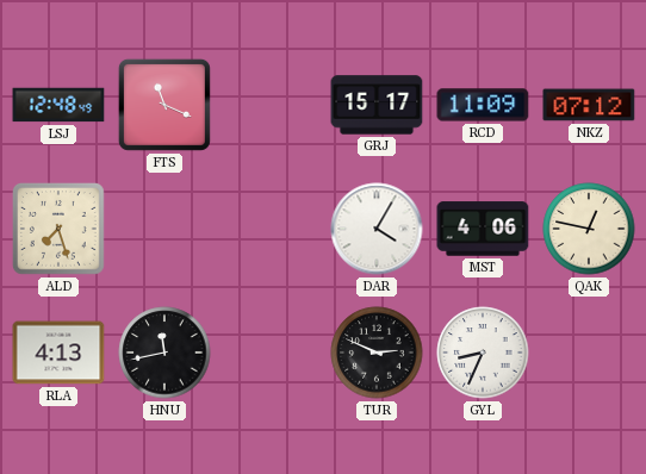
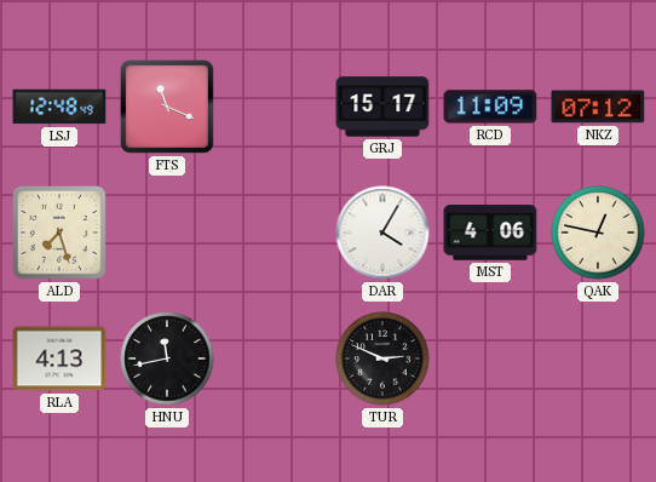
GYL: 8:34 -> none
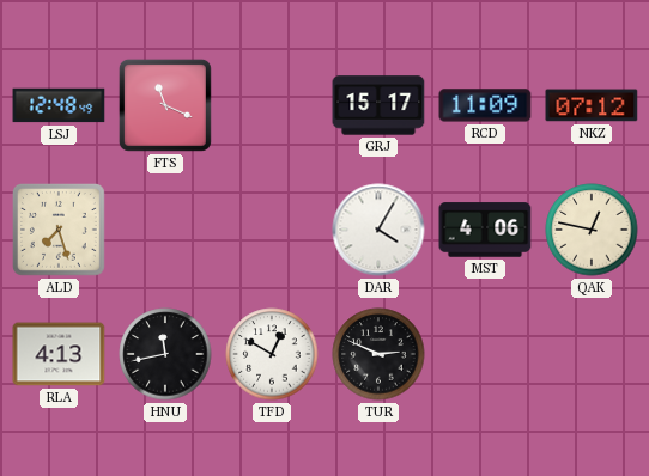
TFD: none -> 12:50
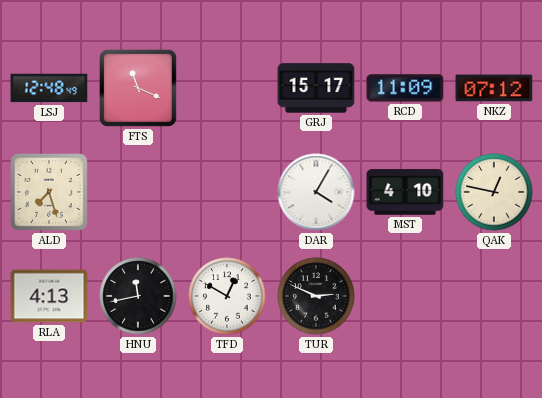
MST: 4:06 -> 4:10
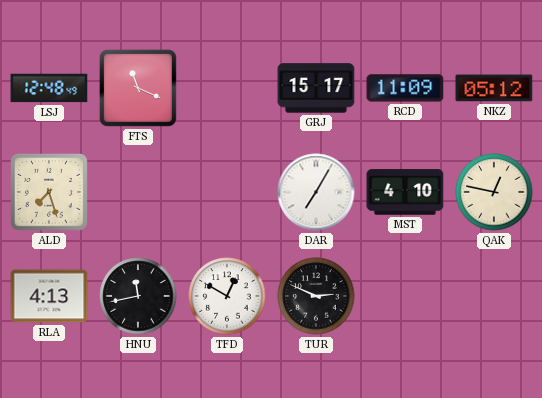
NKZ: 07:12 -> 05:12
DAR: 4:05 -> 7:05
